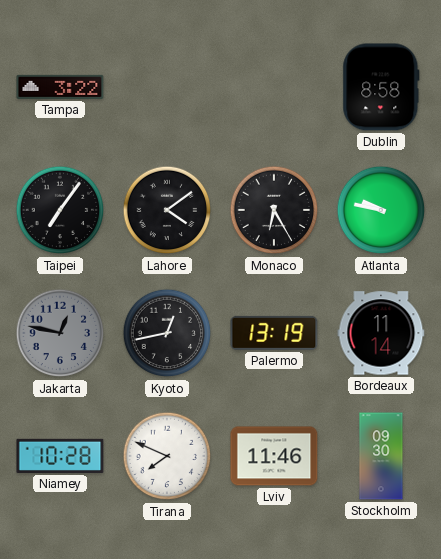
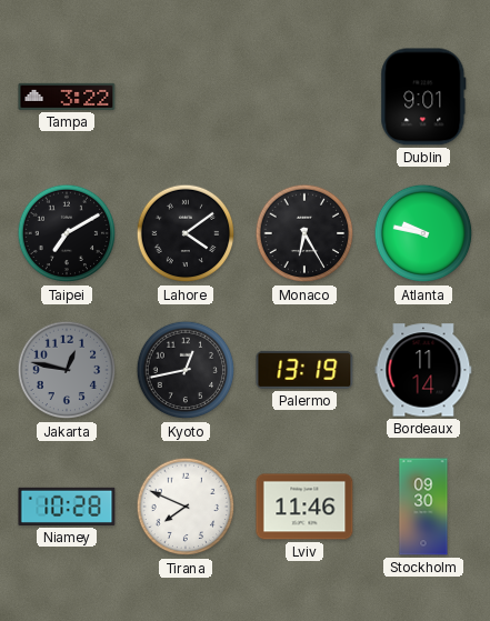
Dublin: 8:58 -> 9:01
Taipei: 7:06 -> 7:10
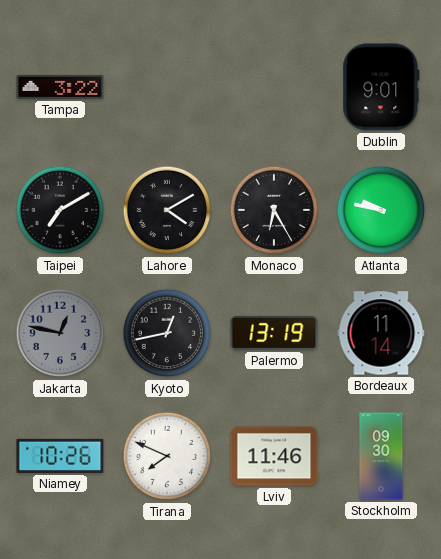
Lahore: 4:09 -> 4:10
Niamey: 10:28 -> 10:26
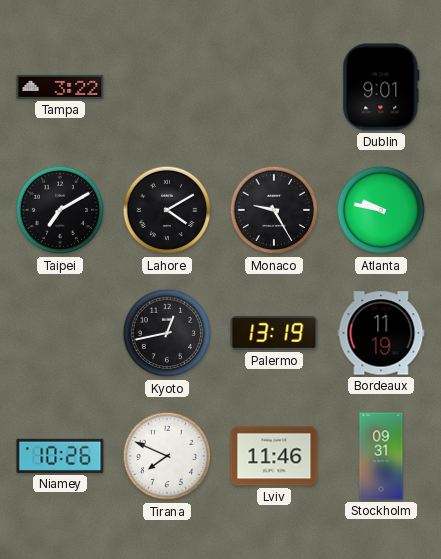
Monaco: 6:25 -> 9:25
Jakarta: 12:47 -> none
Bordeaux: 11:14 -> 11:19
Stockholm: 09:30 -> 09:31
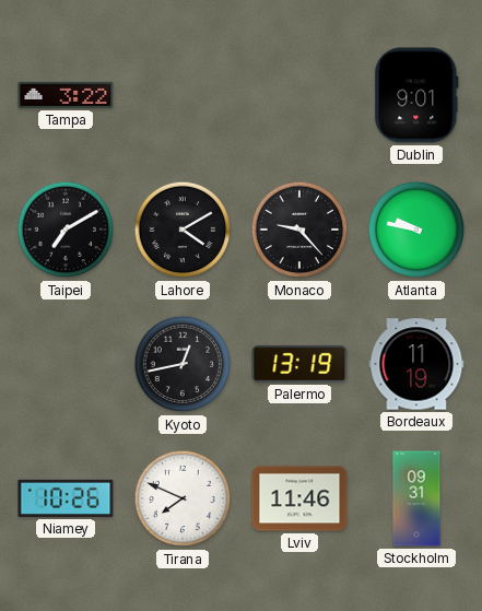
Monaco: 9:25 -> 9:23
